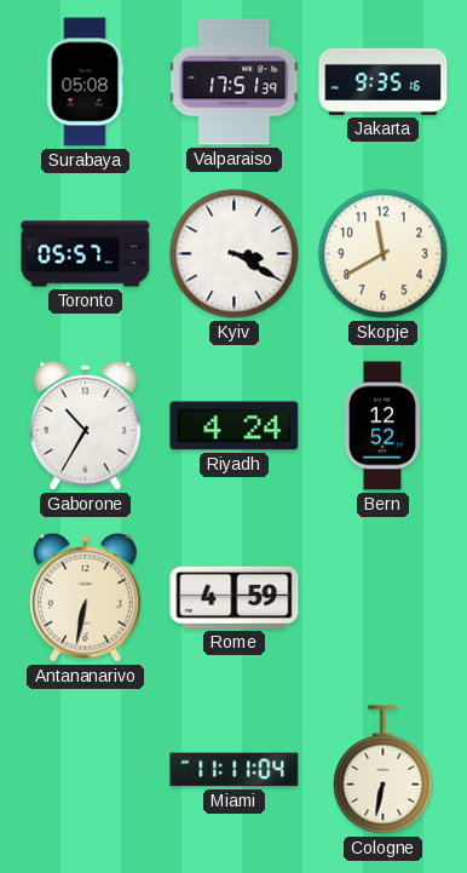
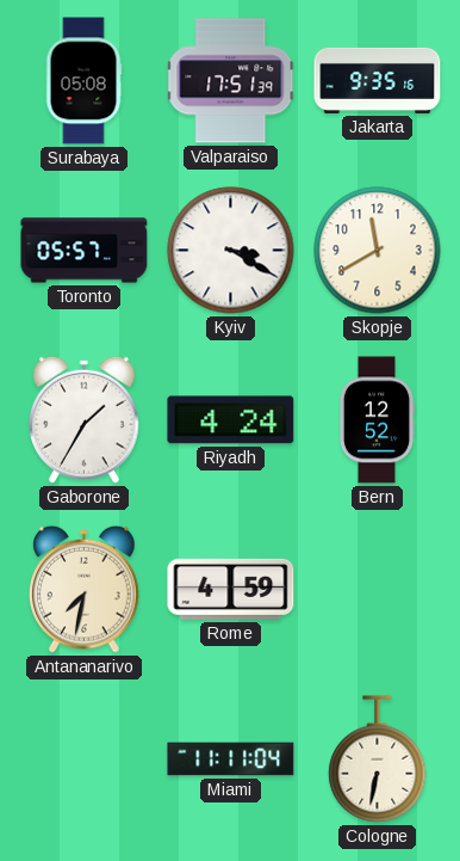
Gaborone: 10:35 -> 1:35
Antananarivo: 6:32 -> 7:32
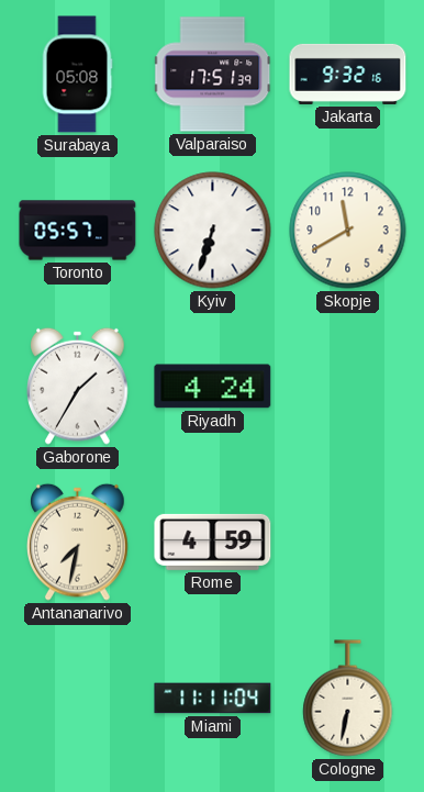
Jakarta: 9:35 -> 9:32
Kyiv: 3:20 -> 6:33
Bern: 12:52 -> none
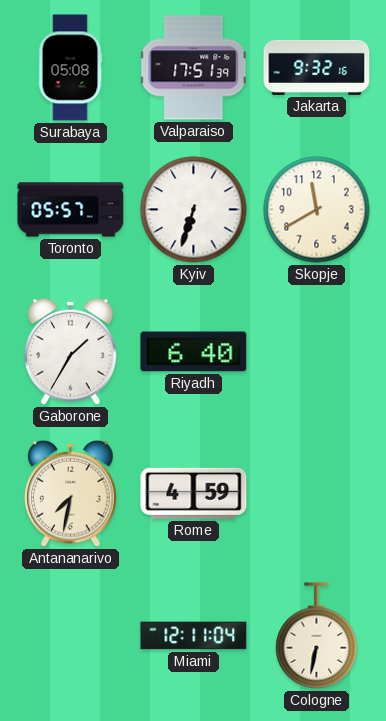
Riyadh: 4:24 -> 6:40
Miami: 11:11 -> 12:11
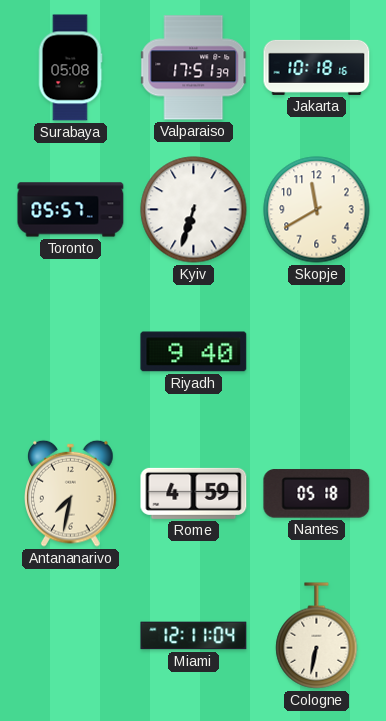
Jakarta: 9:32 -> 10:18
Gaborone: 1:35 -> none
Riyadh: 6:40 -> 9:40
Nantes: none -> 05:18
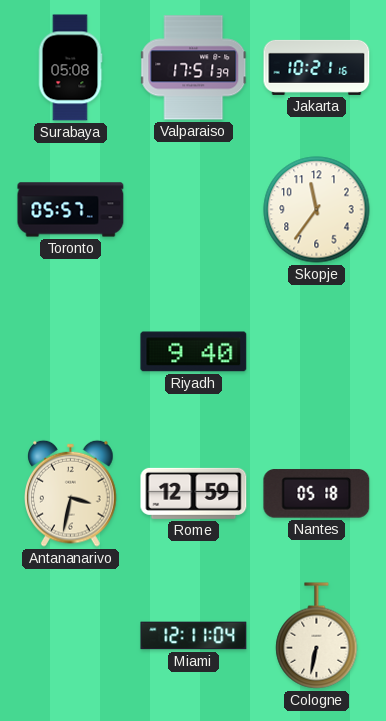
Jakarta: 10:18 -> 10:21
Kyiv: 6:33 -> none
Skopje: 11:40 -> 11:36
Antananarivo: 7:32 -> 3:32
Rome: 4:59 -> 12:59
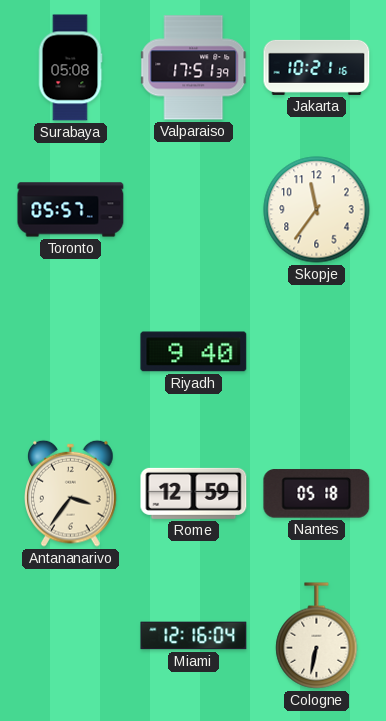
Antananarivo: 3:32 -> 3:36
Miami: 12:11 -> 12:16
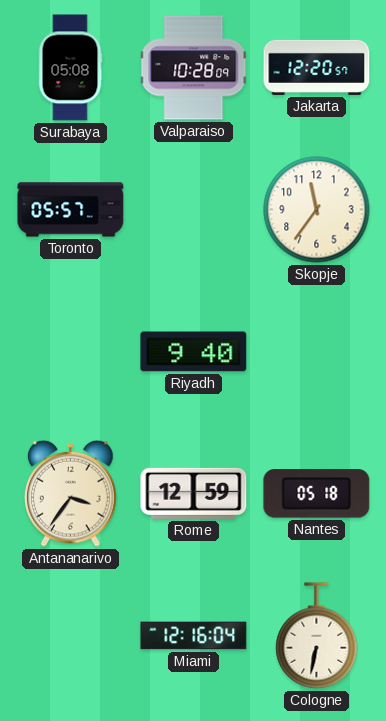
Valparaiso: 17:51 -> 10:28
Jakarta: 10:21 -> 12:20
